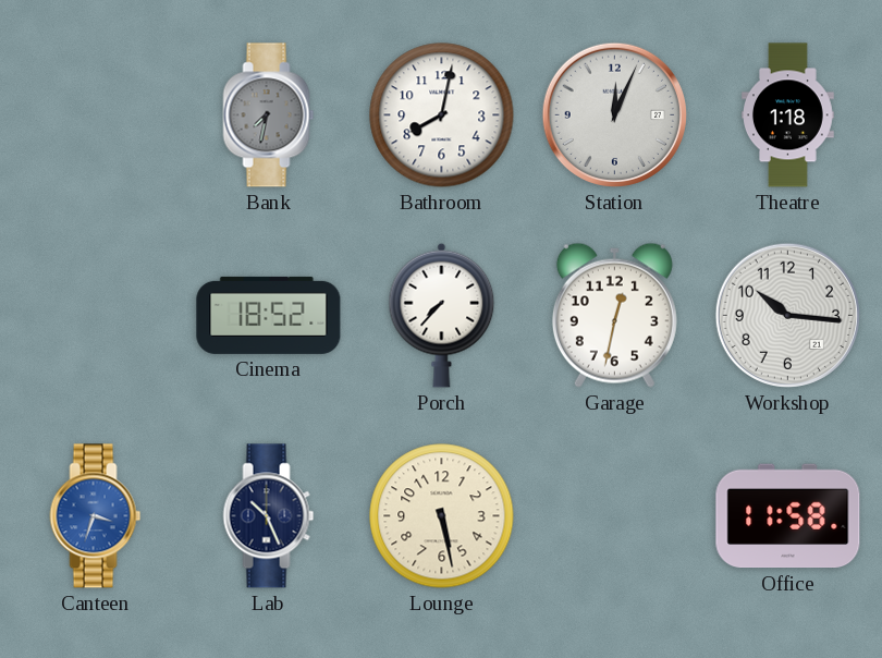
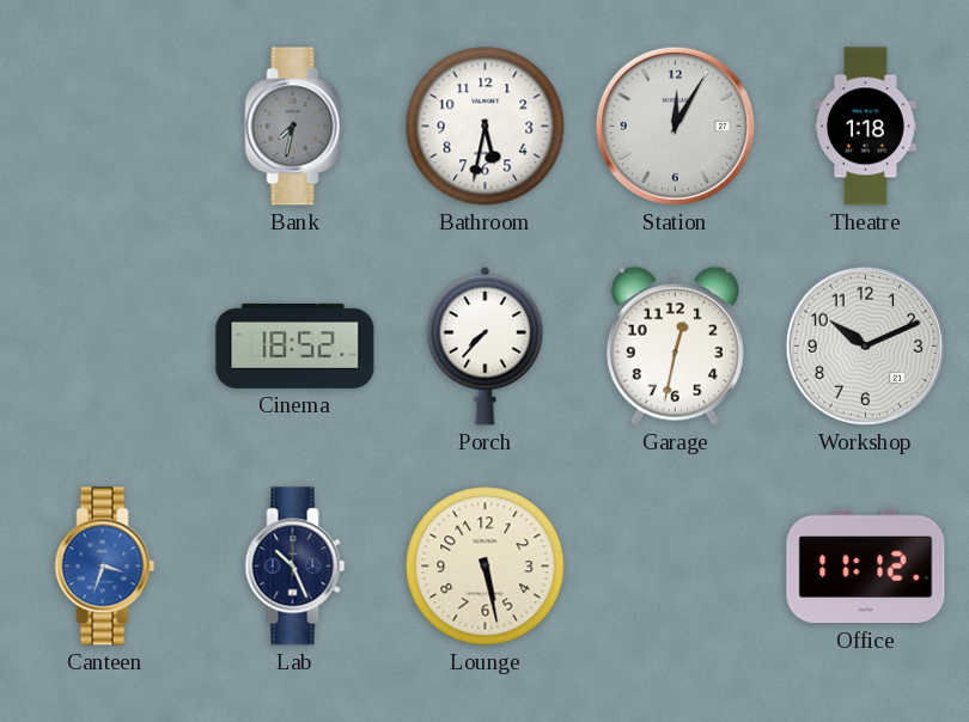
Bathroom: 8:02 -> 5:32
Station: 12:04 -> 12:05
Workshop: 10:16 -> 10:11
Office: 11:58 -> 11:12
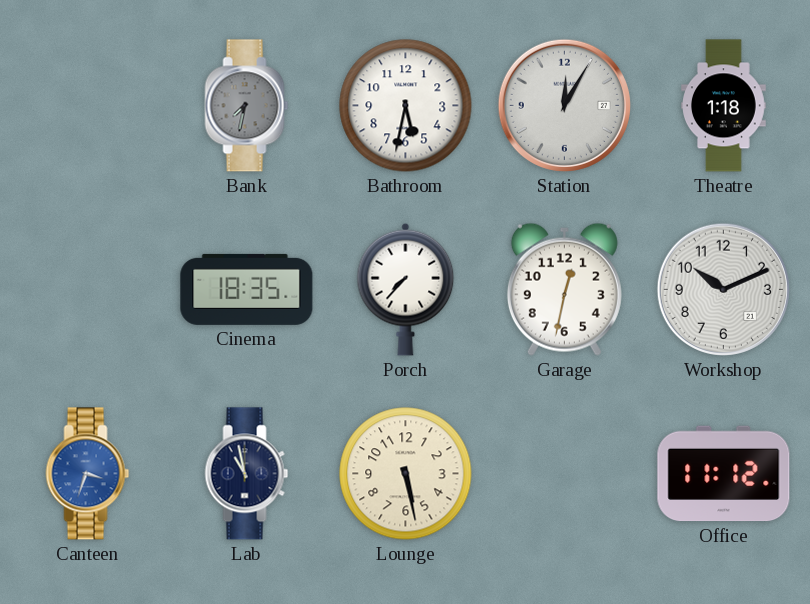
Cinema: 18:52 -> 18:35
Lab: 10:26 -> 10:58
